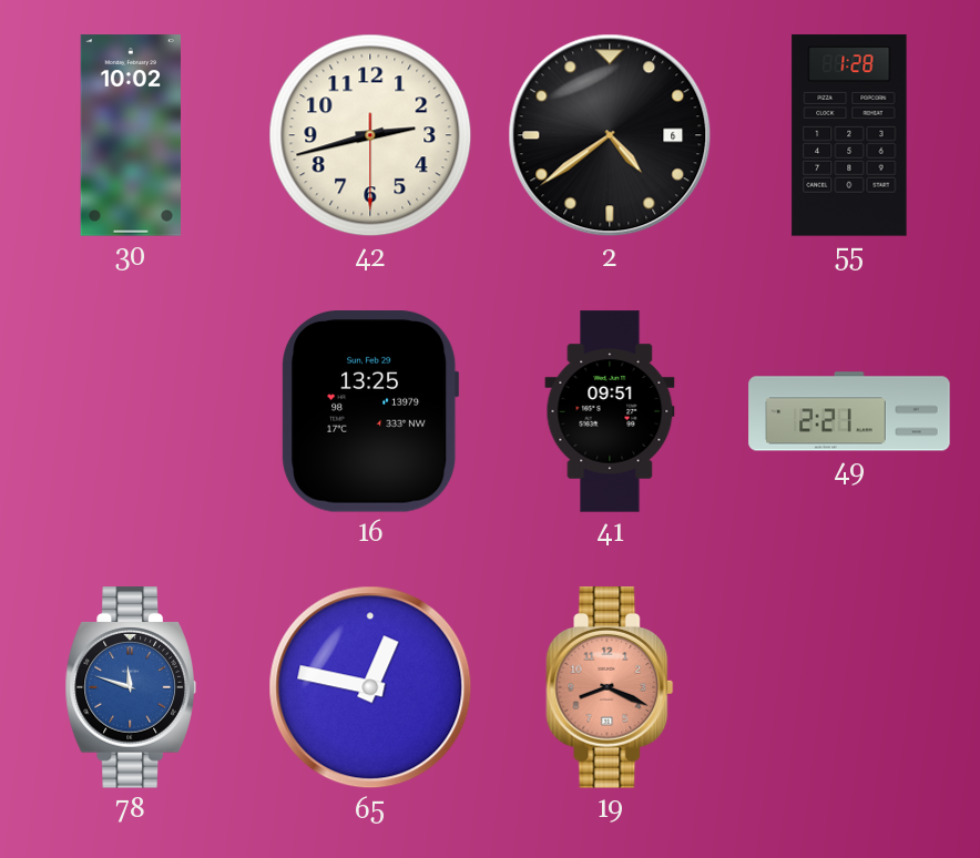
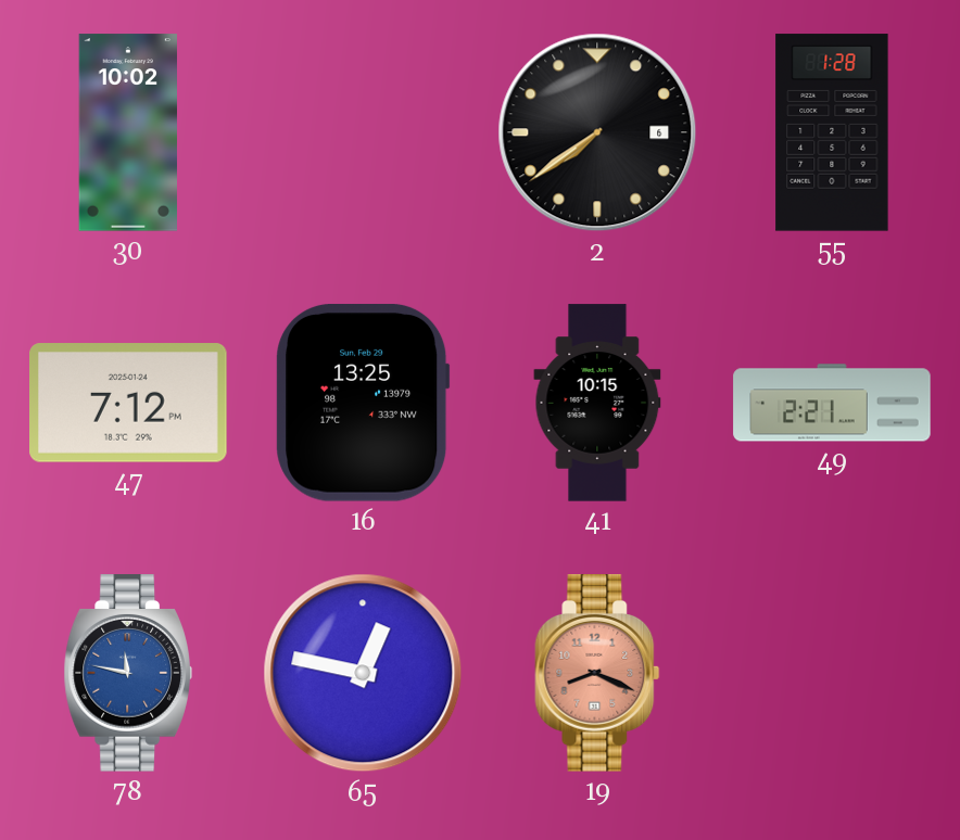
42: 2:42 -> none
2: 4:39 -> 7:39
47: none -> 7:12
41: 09:51 -> 10:15
78: 11:48 -> 11:47
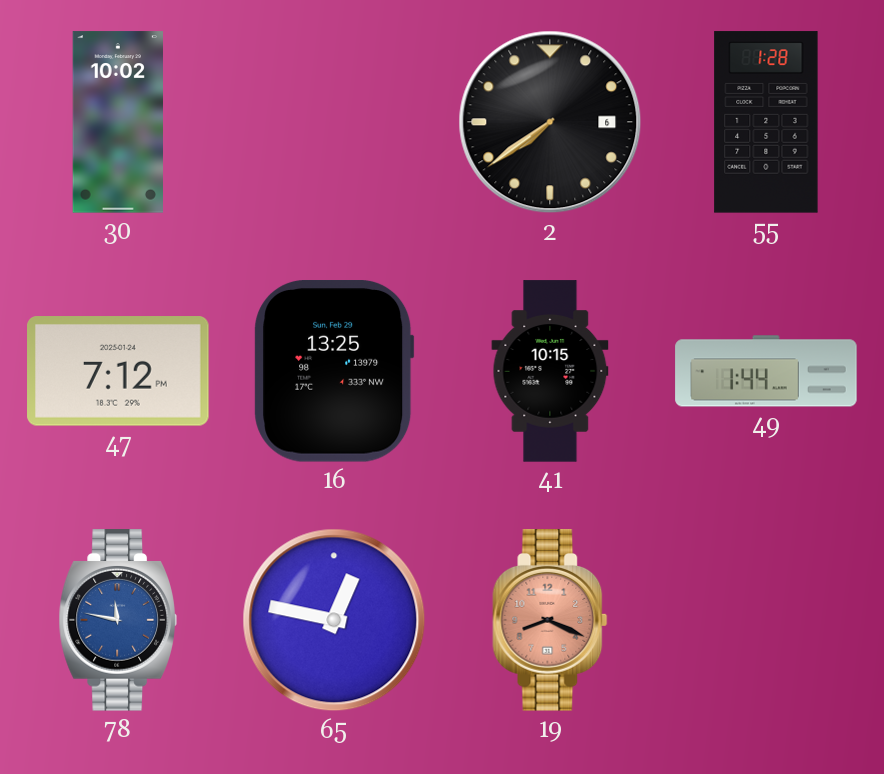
49: 2:21 -> 1:44
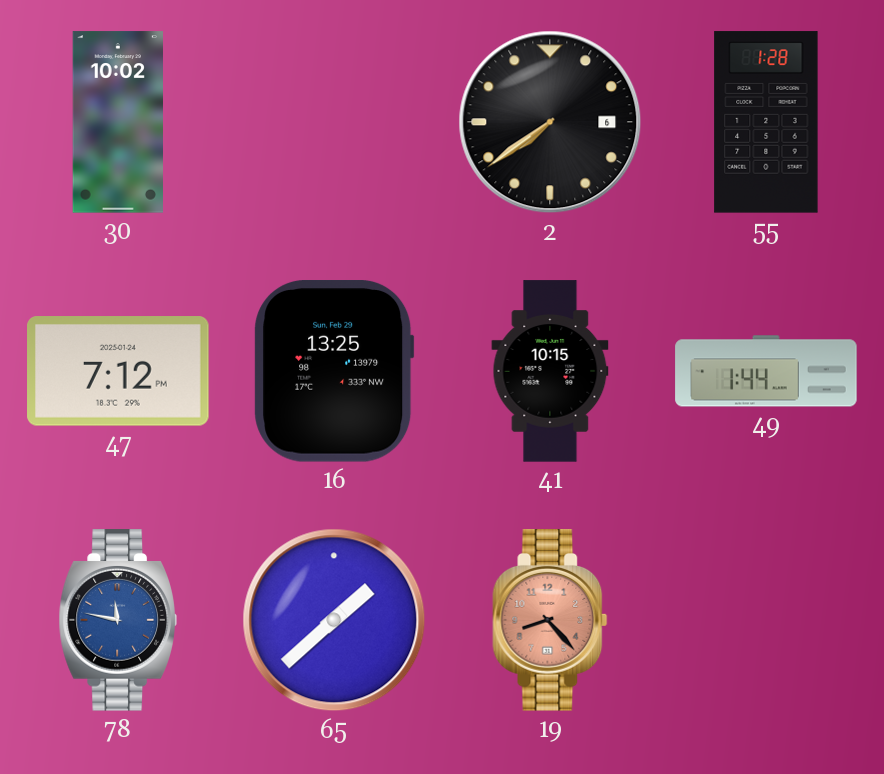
65: 12:47 -> 1:38
19: 8:19 -> 8:23
